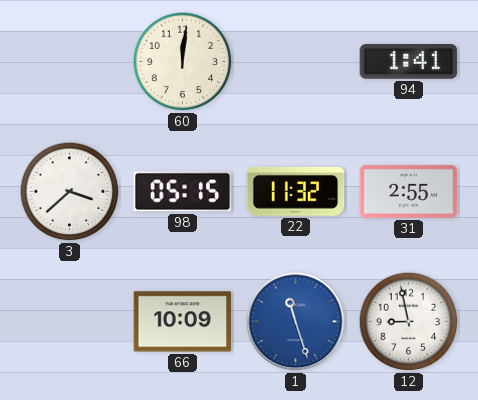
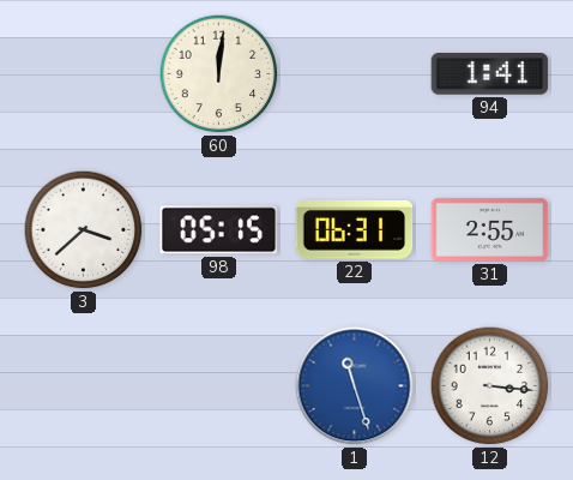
22: 11:32 -> 06:31
66: 10:09 -> none
12: 8:58 -> 3:16
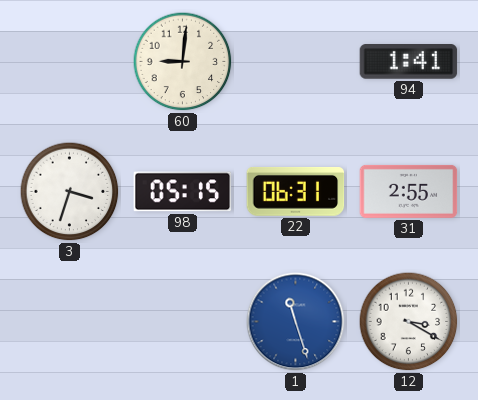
60: 12:01 -> 9:01
3: 3:38 -> 3:33
12: 3:16 -> 3:20
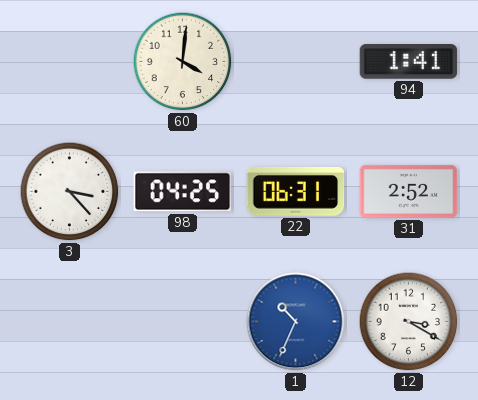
60: 9:01 -> 4:01
3: 3:33 -> 3:23
98: 05:15 -> 04:25
31: 2:55 -> 2:52
1: 11:27 -> 10:34
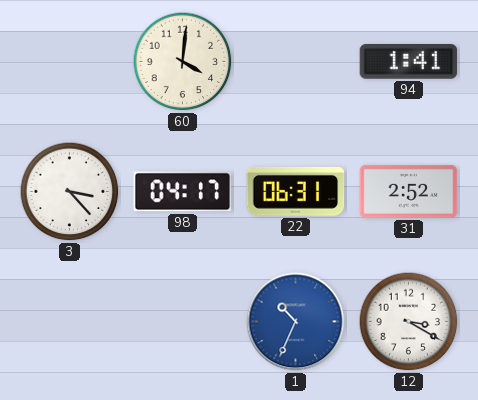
98: 04:25 -> 04:17
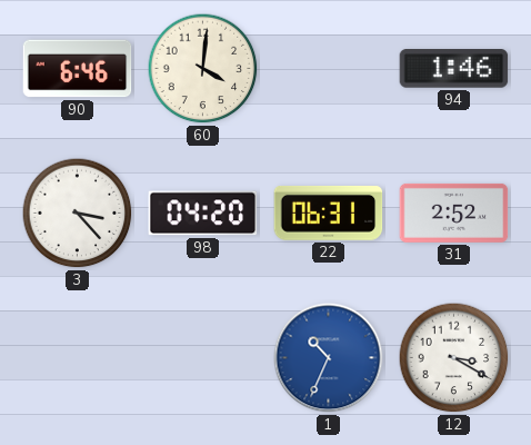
90: none -> 6:46
94: 1:41 -> 1:46
98: 04:17 -> 04:20
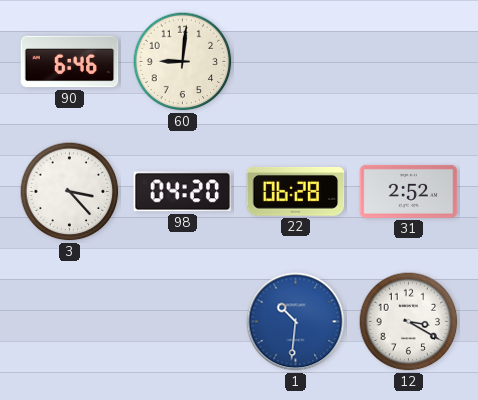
60: 4:01 -> 9:01
94: 1:46 -> none
22: 06:31 -> 06:28
1: 10:34 -> 10:31
